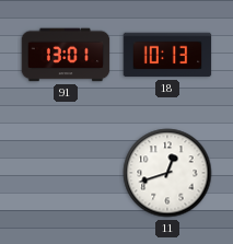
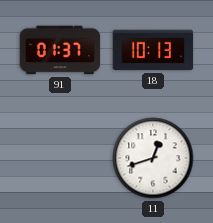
91: 13:01 -> 01:37
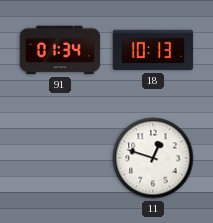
91: 01:37 -> 01:34
11: 12:42 -> 12:48
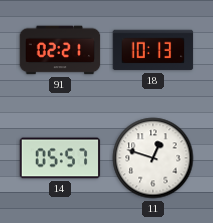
91: 01:34 -> 02:21
14: none -> 05:57
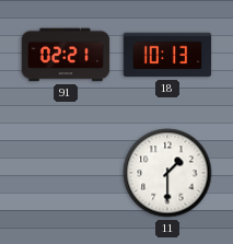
14: 05:57 -> none
11: 12:48 -> 1:30
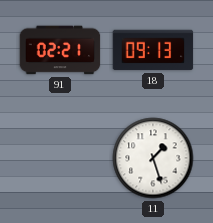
18: 10:13 -> 09:13
11: 1:30 -> 1:27
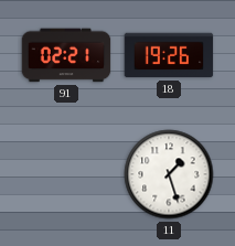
18: 09:13 -> 19:26
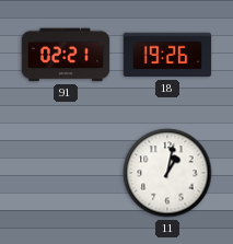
11: 1:27 -> 1:02
